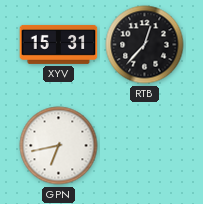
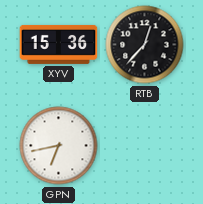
XYV: 15:31 -> 15:36
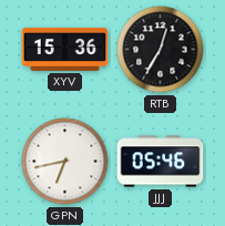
RTB: 12:37 -> 12:35
JJJ: none -> 05:46
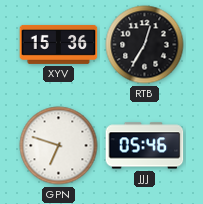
GPN: 6:43 -> 6:48
